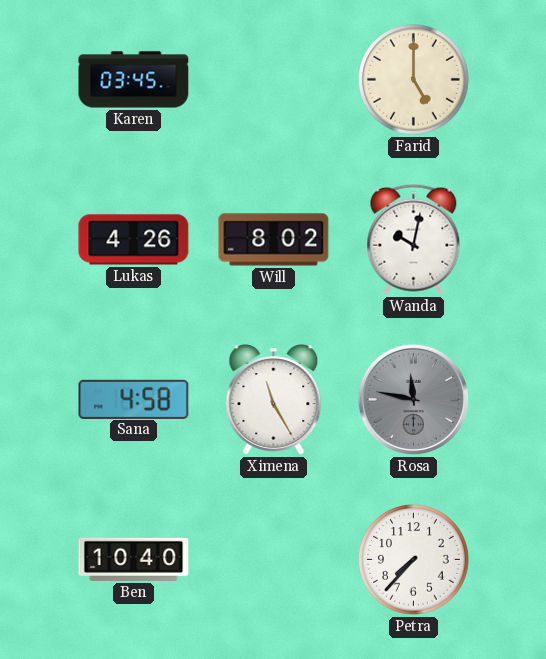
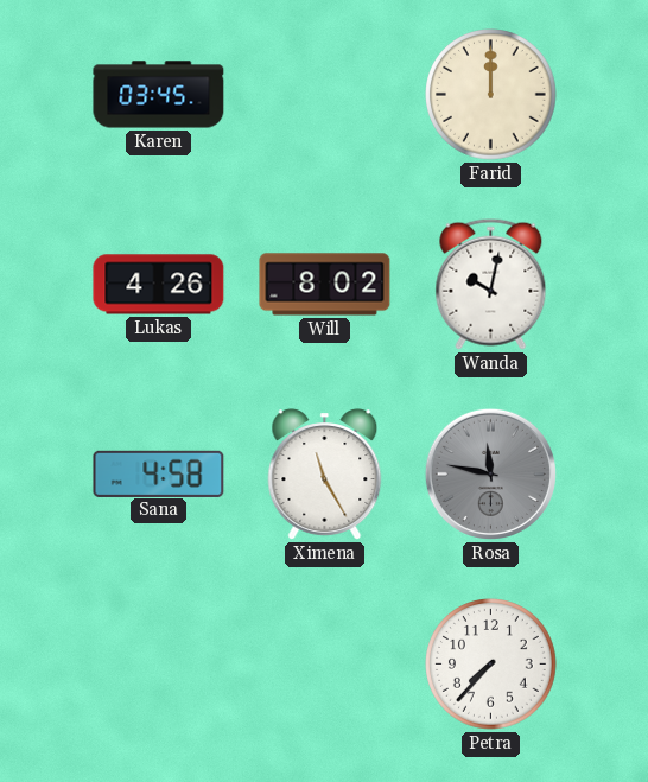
Farid: 5:00 -> 12:00
Ben: 10:40 -> none
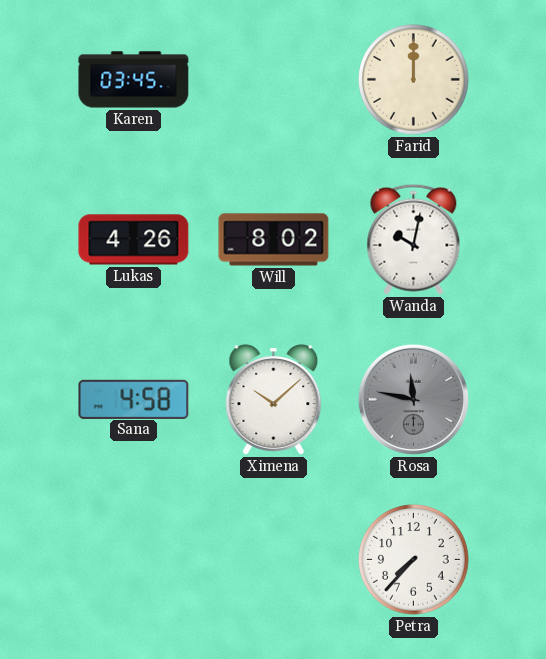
Ximena: 11:25 -> 10:08
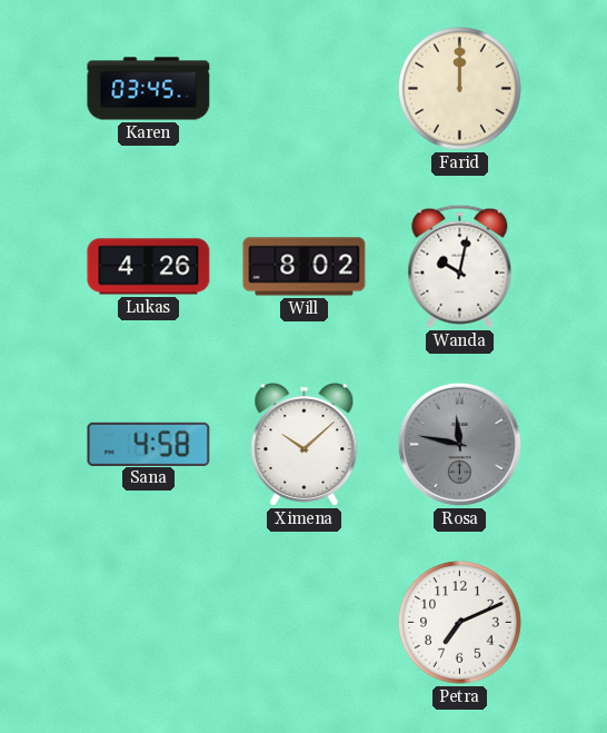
Petra: 7:37 -> 7:11
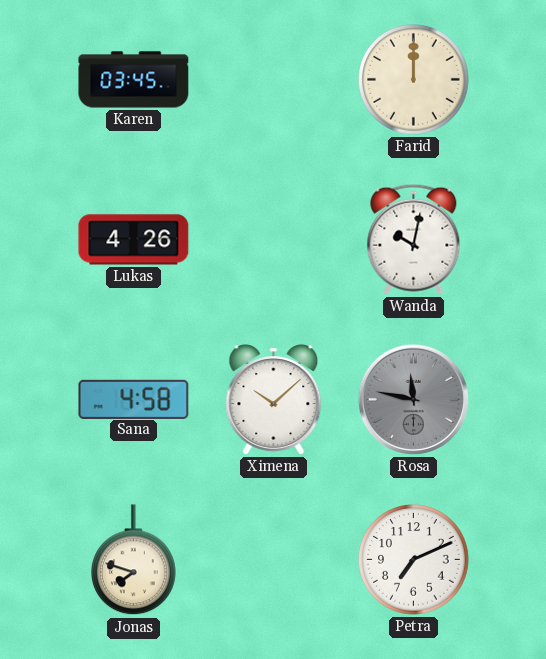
Will: 8:02 -> none
Jonas: none -> 7:48
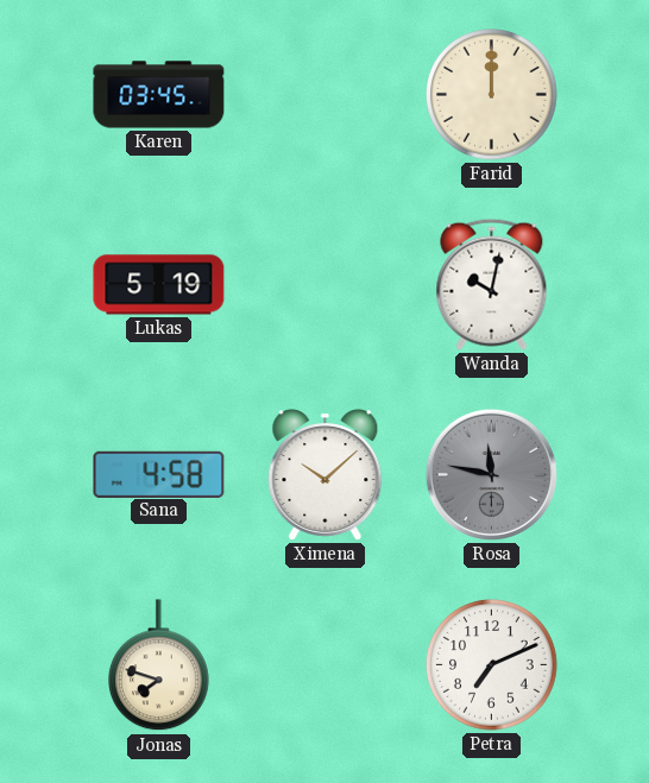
Lukas: 4:26 -> 5:19
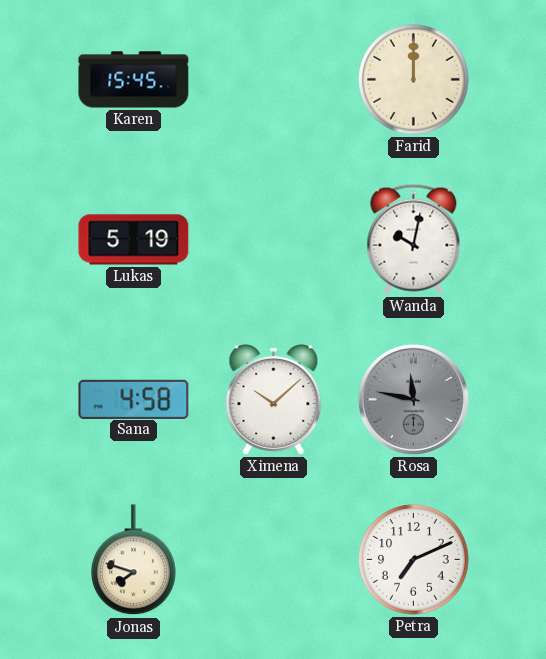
Karen: 03:45 -> 15:45
